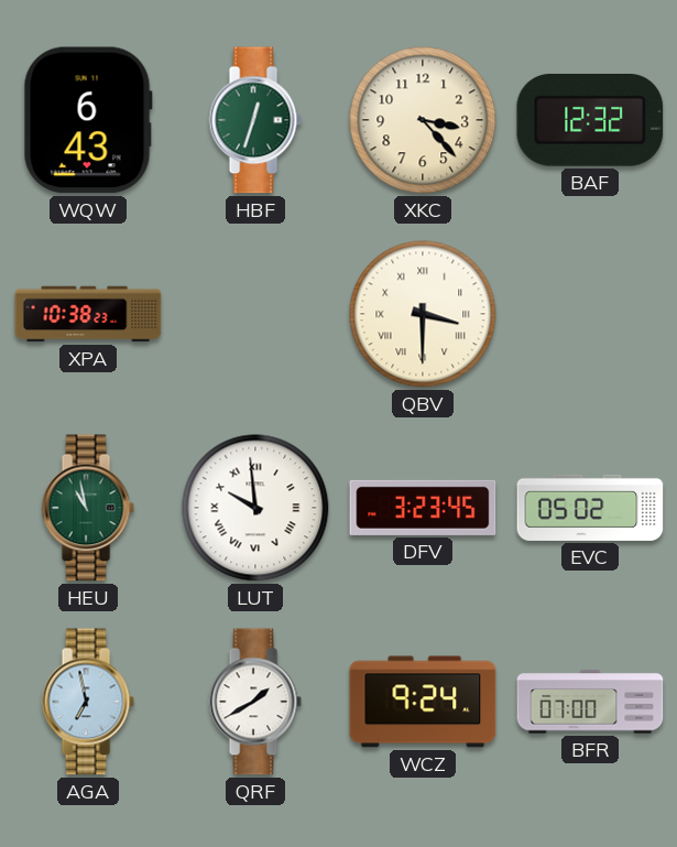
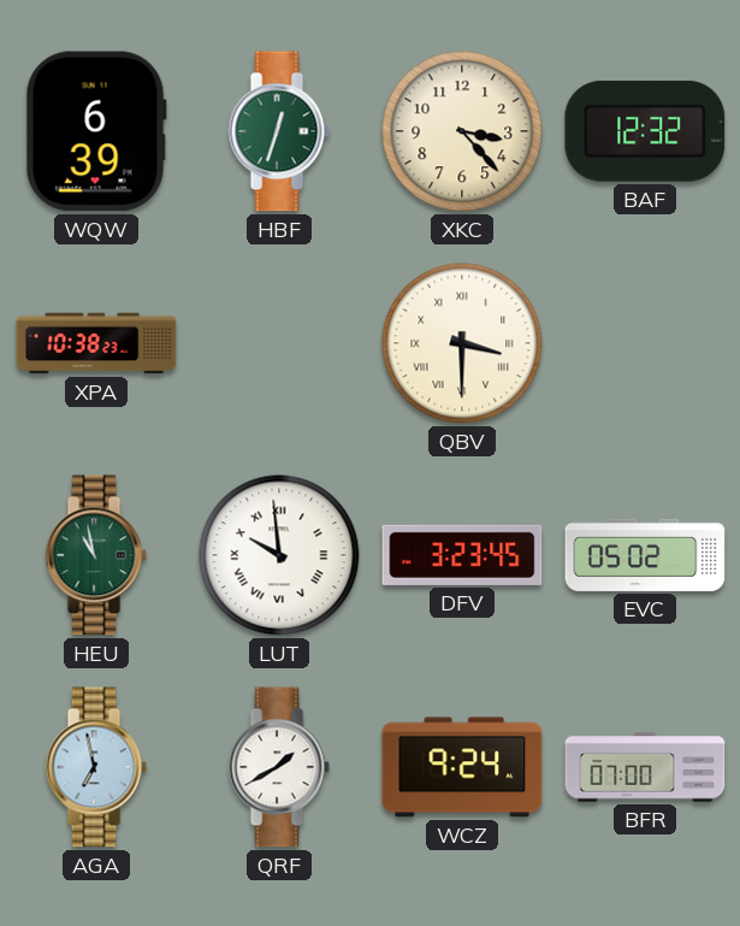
WQW: 6:43 -> 6:39
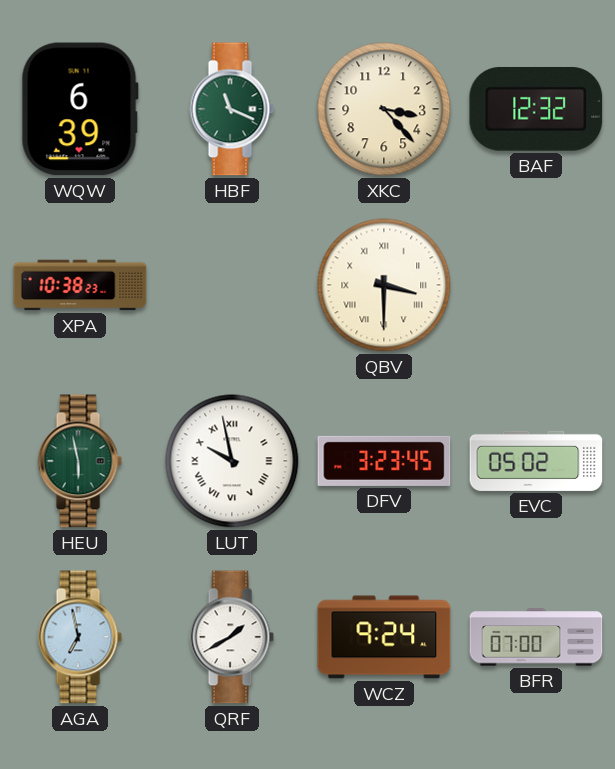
HBF: 12:33 -> 11:19
HEU: 10:58 -> 5:58
LUT: 9:59 -> 9:58
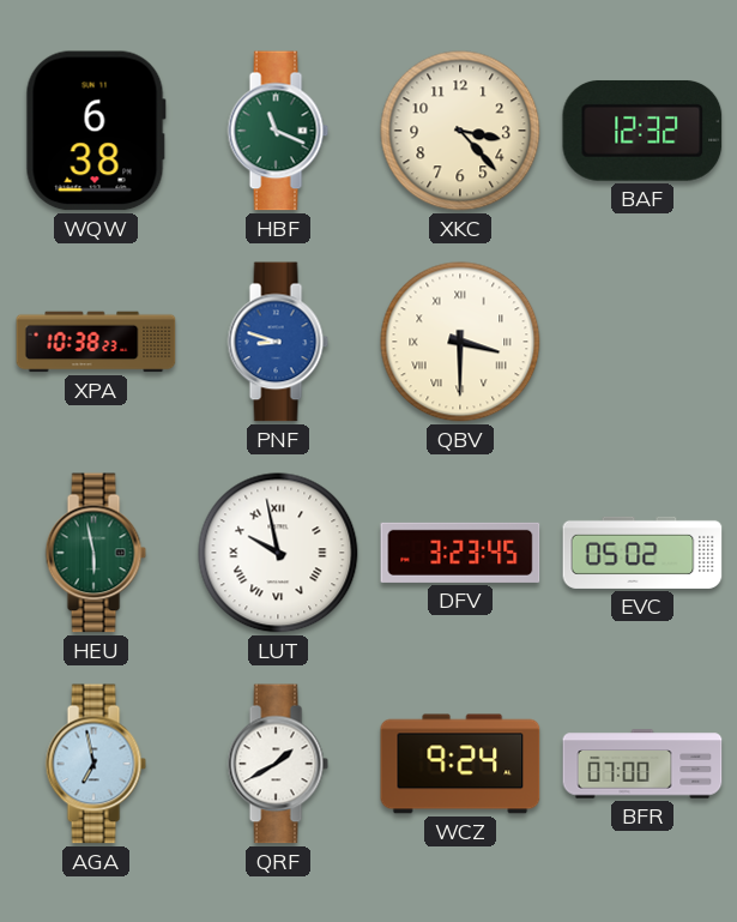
WQW: 6:39 -> 6:38
PNF: none -> 8:48
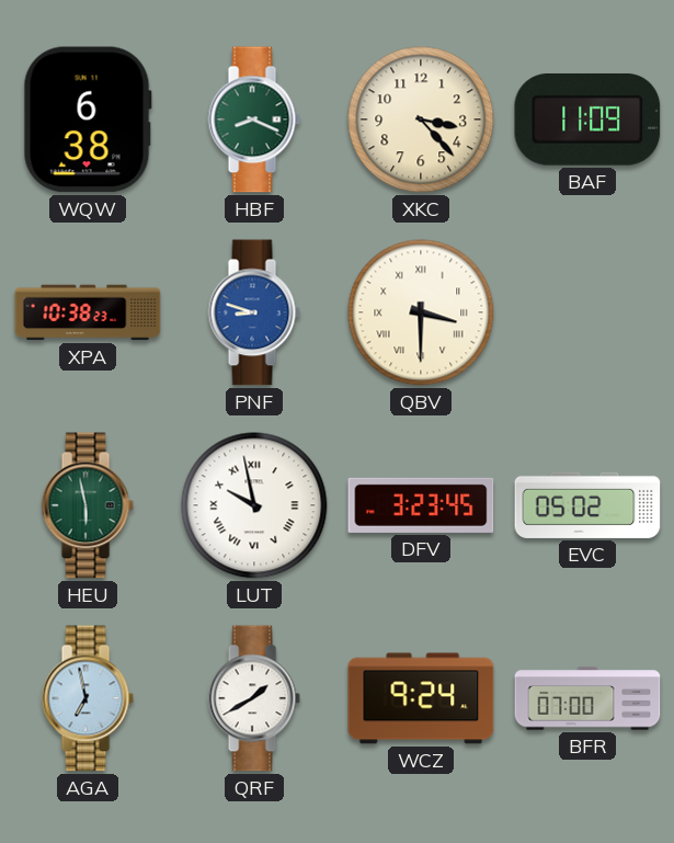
HBF: 11:19 -> 8:19
BAF: 12:32 -> 11:09
